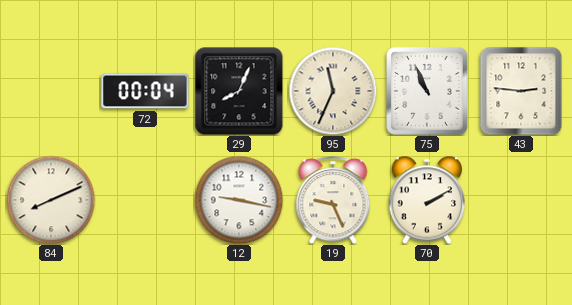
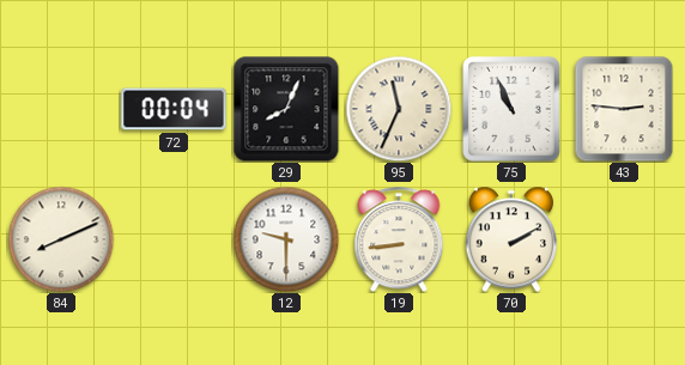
12: 9:17 -> 9:30
19: 9:26 -> 8:44
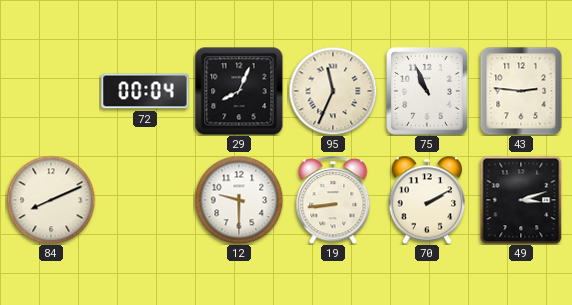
49: none -> 3:12
